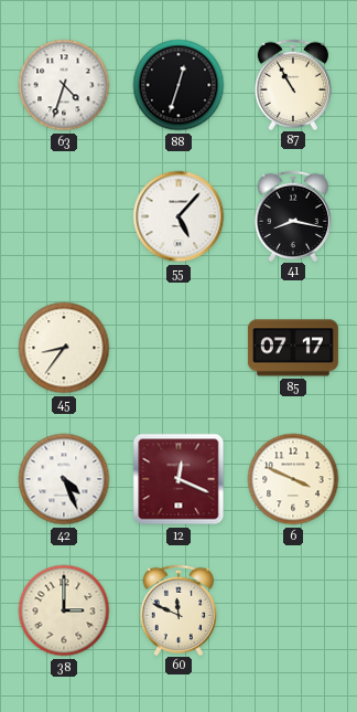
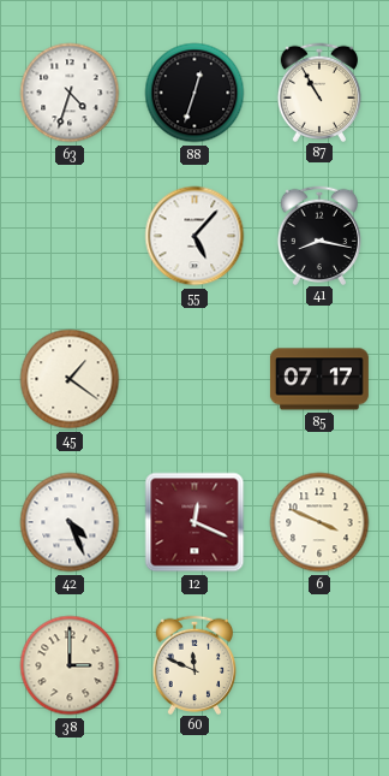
45: 8:36 -> 1:21
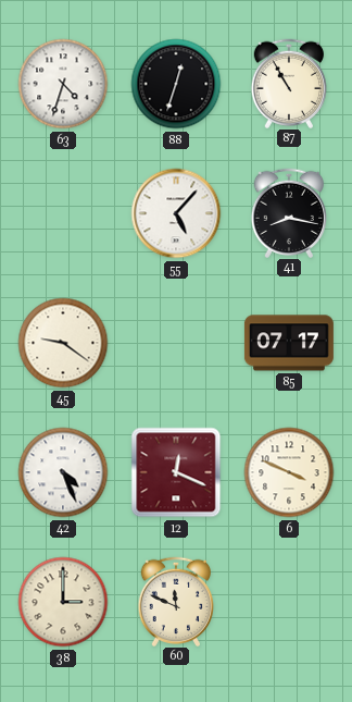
45: 1:21 -> 9:21
